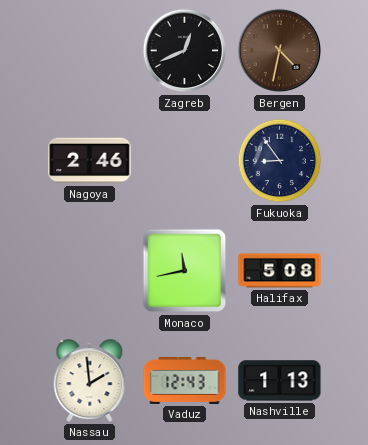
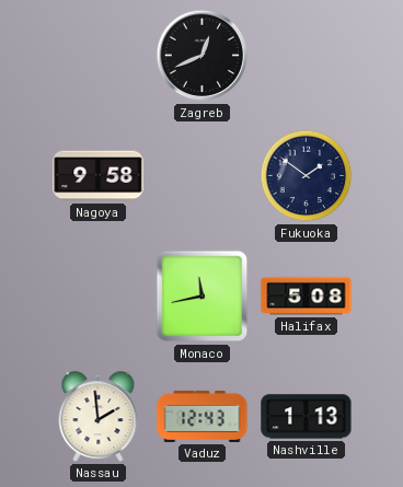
Bergen: 4:32 -> none
Nagoya: 2:46 -> 9:58
Fukuoka: 8:54 -> 1:51
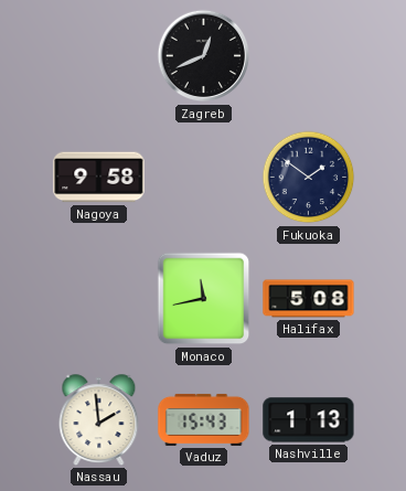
Vaduz: 12:43 -> 15:43
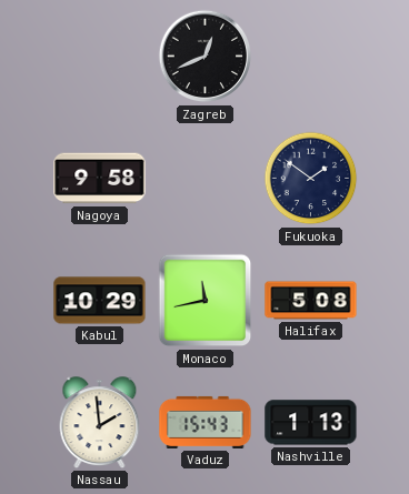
Kabul: none -> 10:29
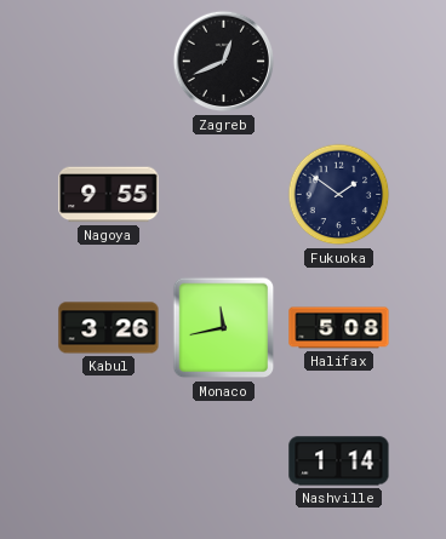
Nagoya: 9:58 -> 9:55
Kabul: 10:29 -> 3:26
Nassau: 1:59 -> none
Vaduz: 15:43 -> none
Nashville: 1:13 -> 1:14
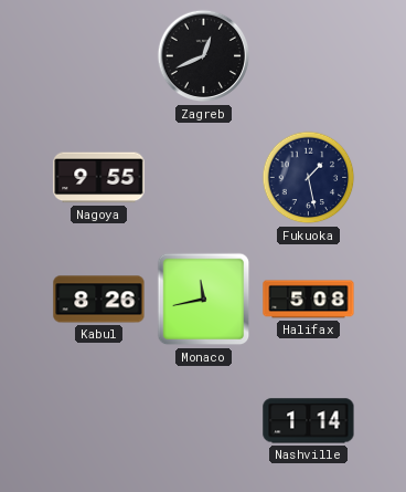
Fukuoka: 1:51 -> 1:28
Kabul: 3:26 -> 8:26
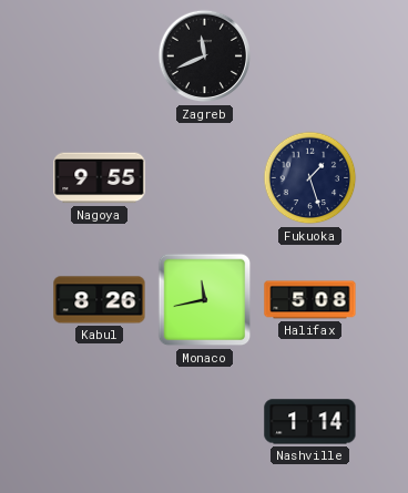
Zagreb: 12:41 -> 11:41
Fukuoka: 1:28 -> 1:27
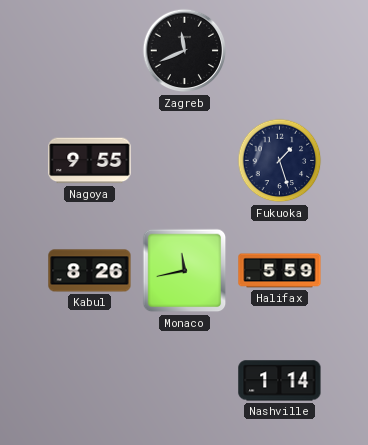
Halifax: 5:08 -> 5:59
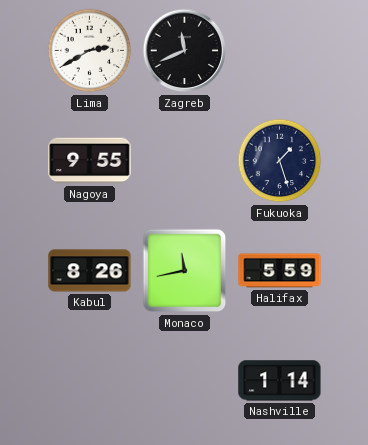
Lima: none -> 2:40
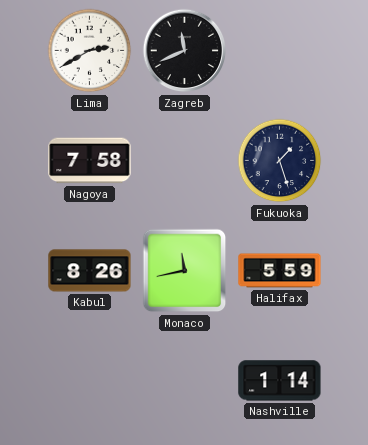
Nagoya: 9:55 -> 7:58
